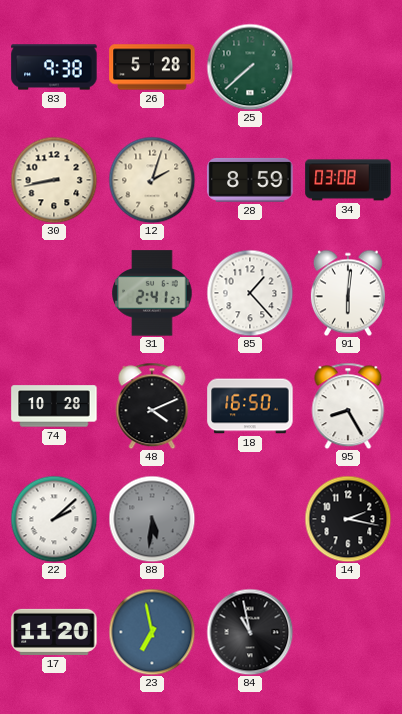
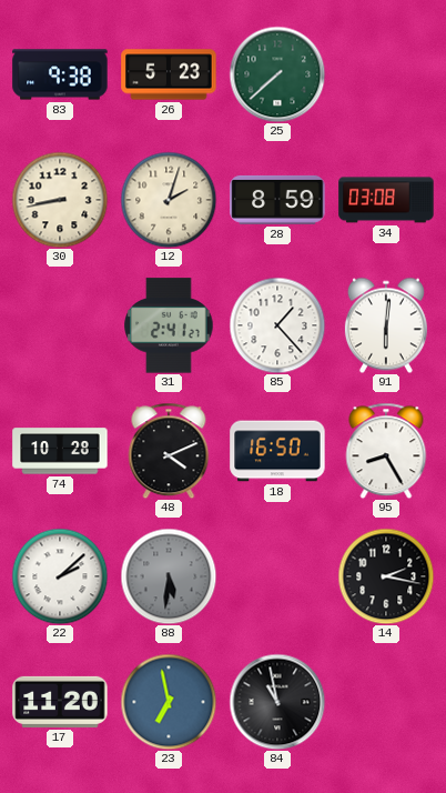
26: 5:28 -> 5:23
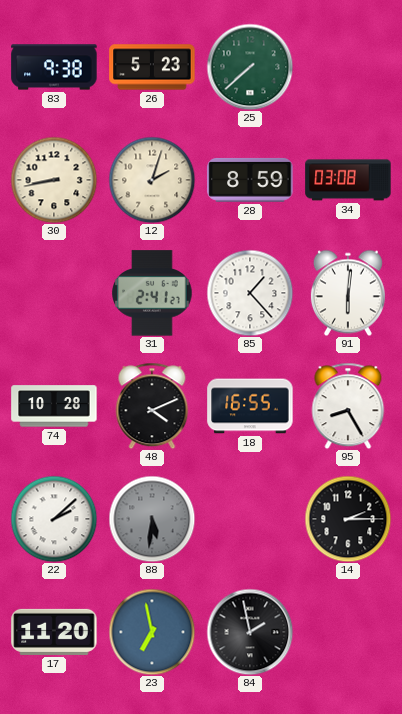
18: 16:50 -> 16:55
14: 2:17 -> 2:15
84: 10:58 -> 1:58
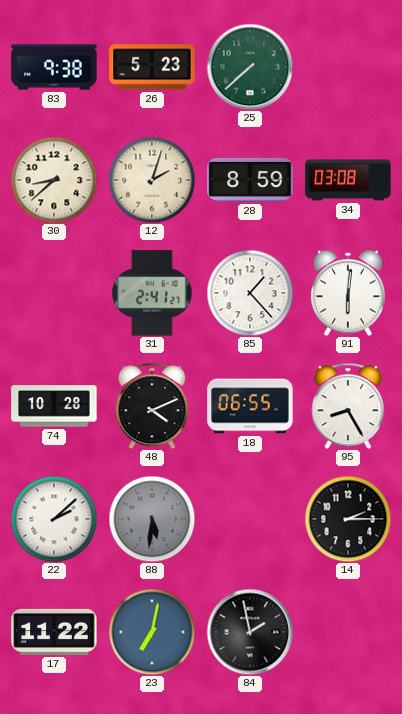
30: 8:43 -> 8:38
18: 16:55 -> 06:55
17: 11:20 -> 11:22
23: 6:58 -> 7:02
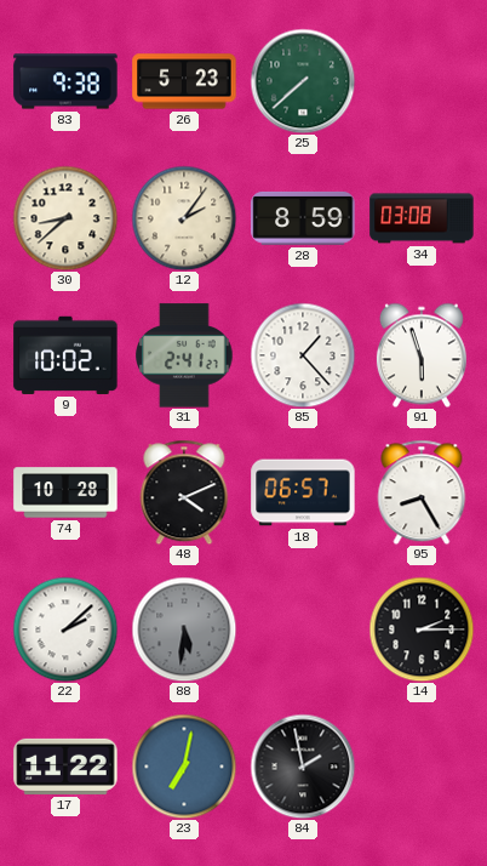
12: 2:03 -> 2:06
9: none -> 10:02
91: 6:01 -> 5:57
18: 06:55 -> 06:57
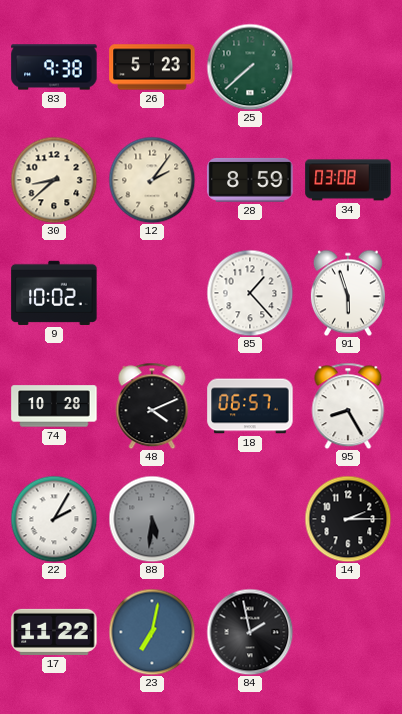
31: 2:41 -> none
22: 2:08 -> 2:05
